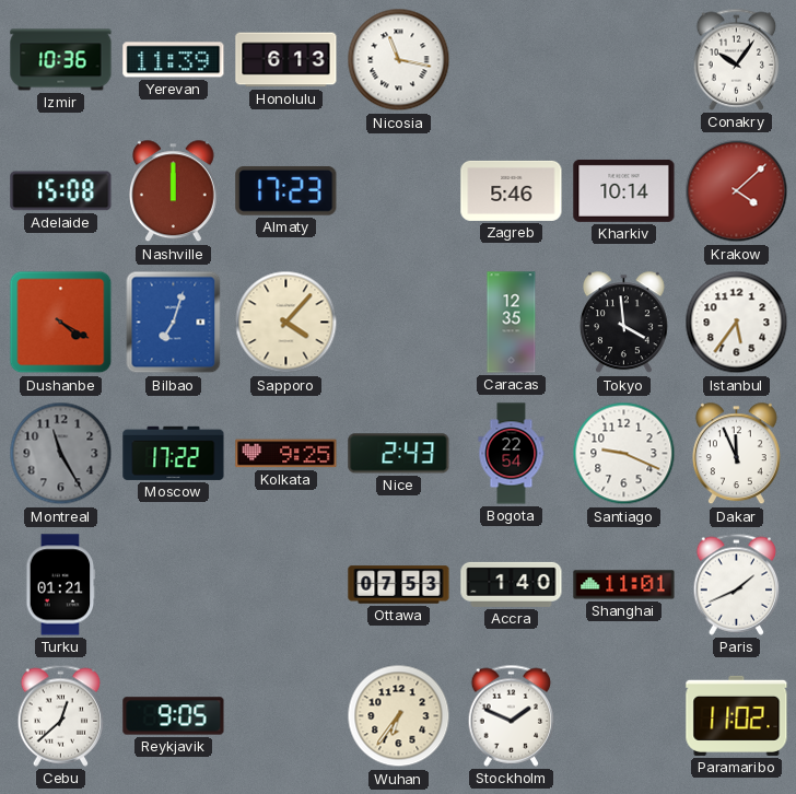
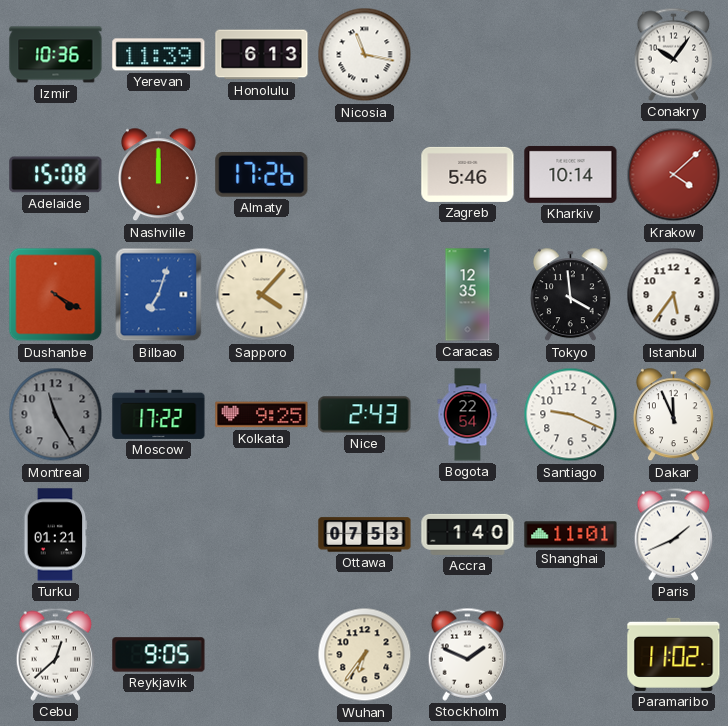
Almaty: 17:23 -> 17:26
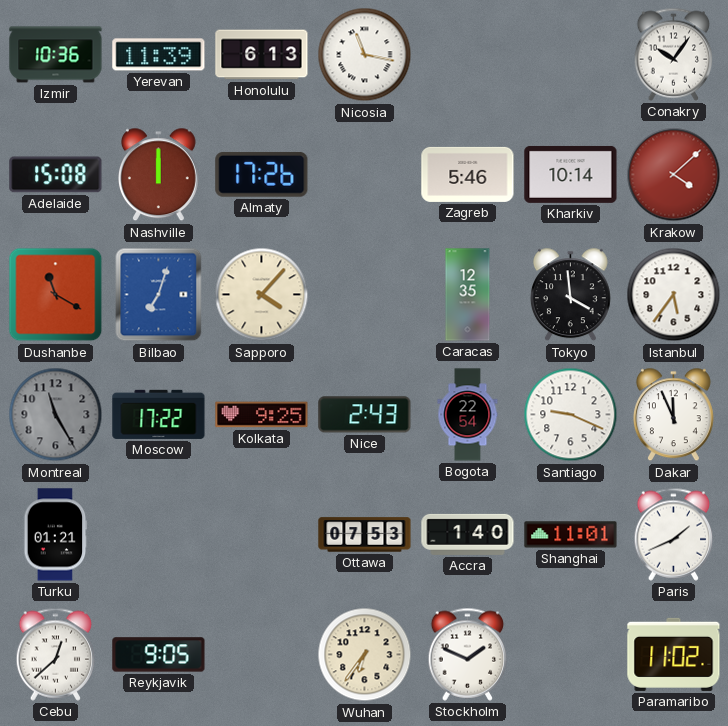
Dushanbe: 4:20 -> 11:20
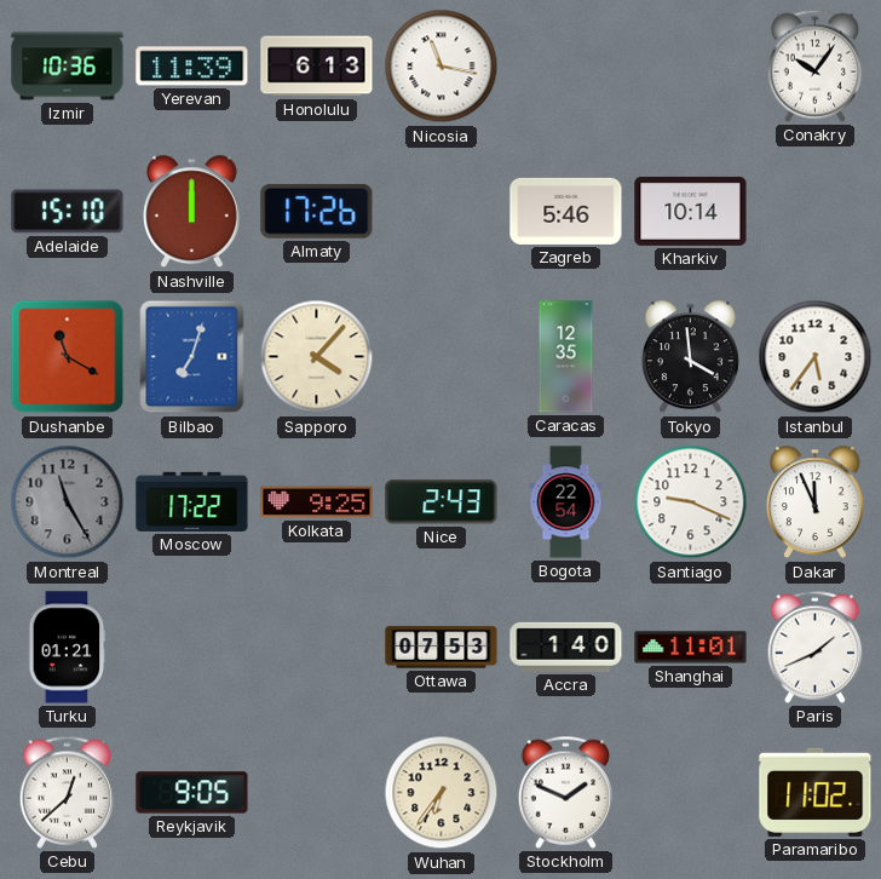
Adelaide: 15:08 -> 15:10
Krakow: 4:08 -> none
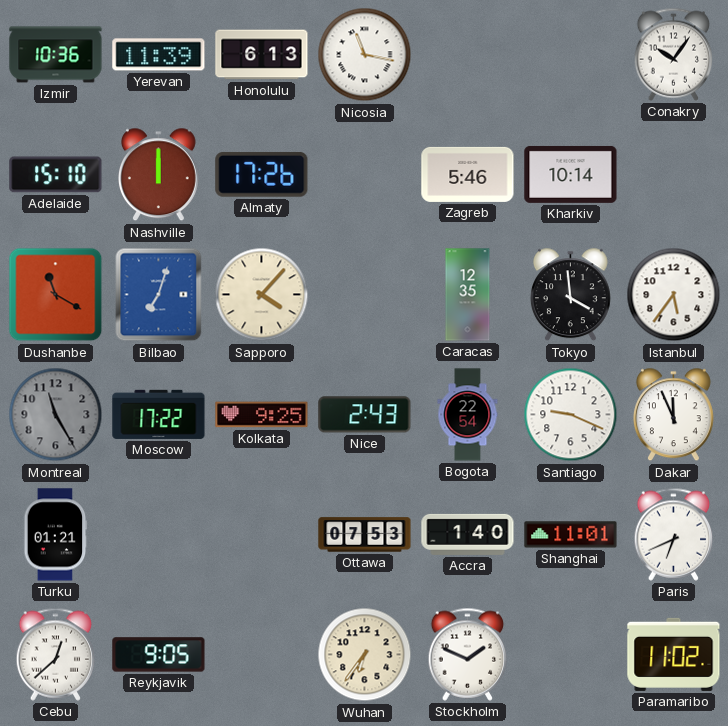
Paris: 1:41 -> 6:41
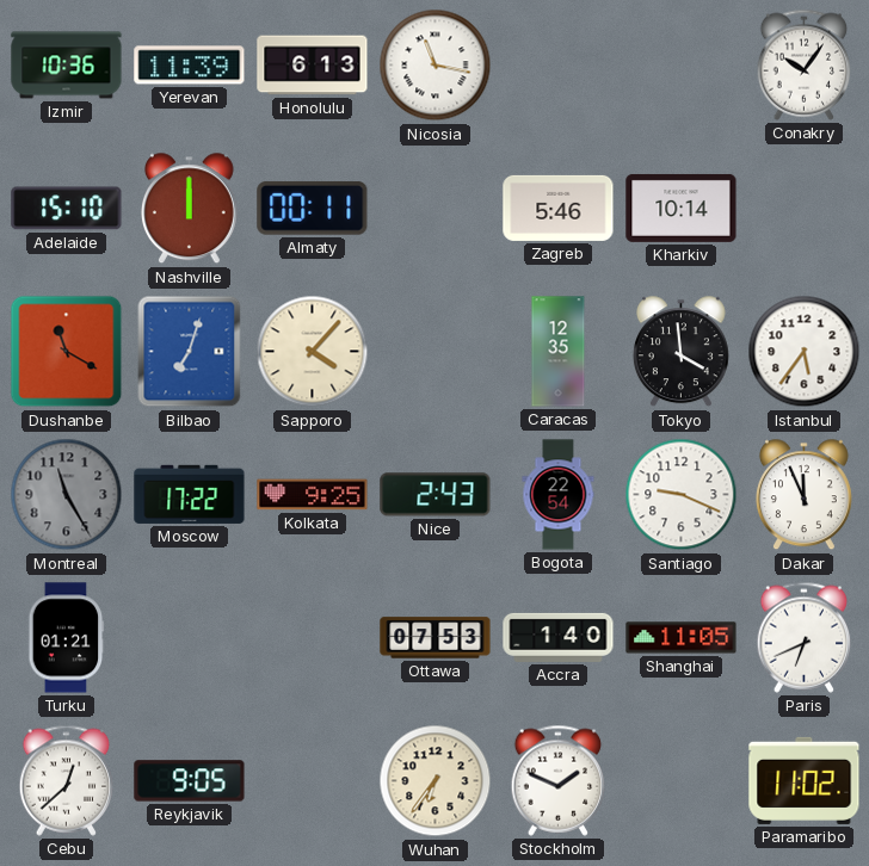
Almaty: 17:26 -> 00:11
Shanghai: 11:01 -> 11:05
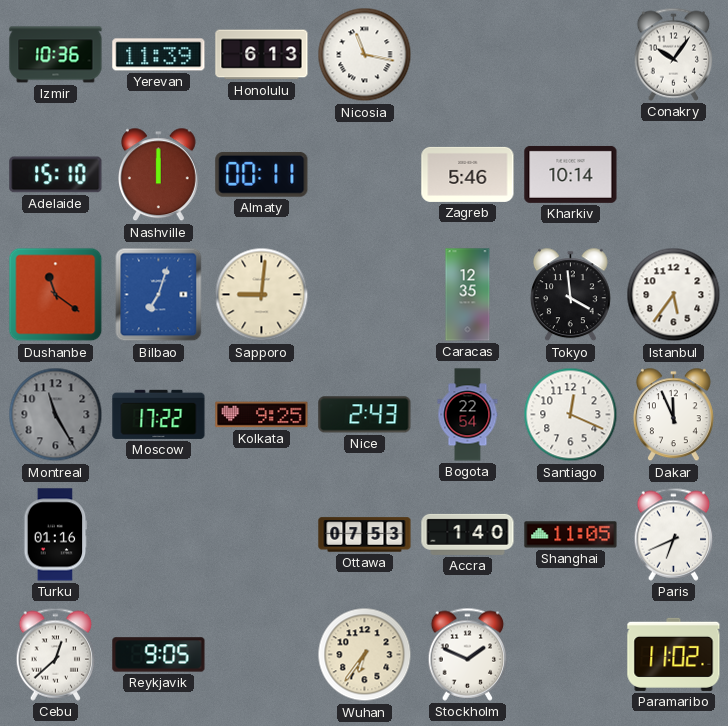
Dushanbe: 11:20 -> 11:21
Sapporo: 4:07 -> 9:01
Santiago: 9:19 -> 12:19
Turku: 01:21 -> 01:16
